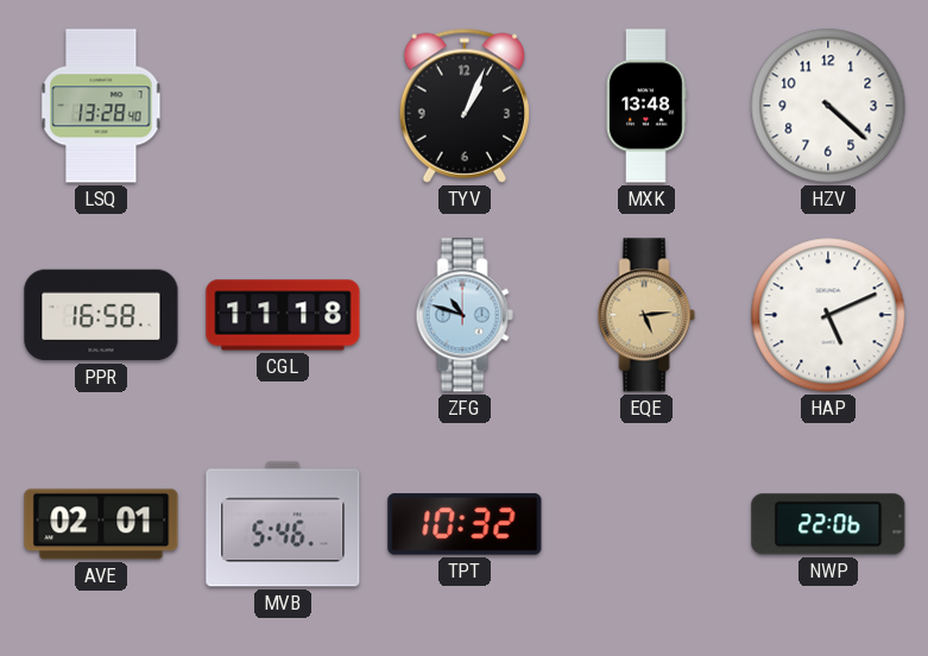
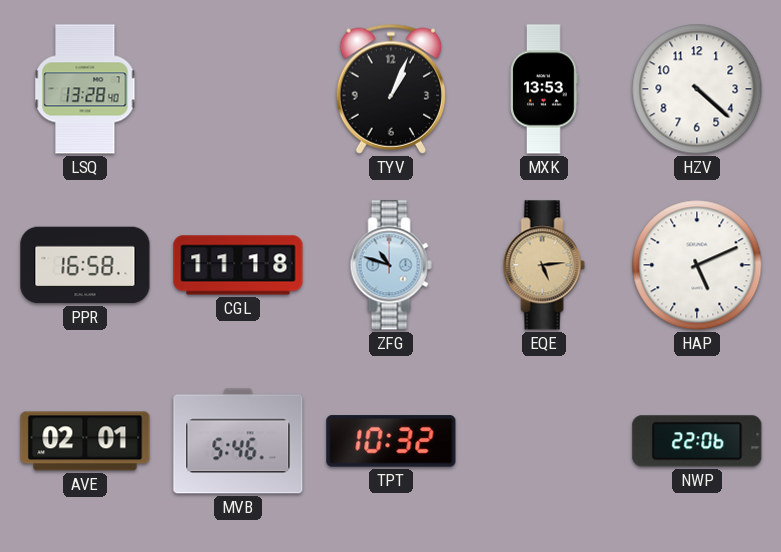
MXK: 13:48 -> 13:53
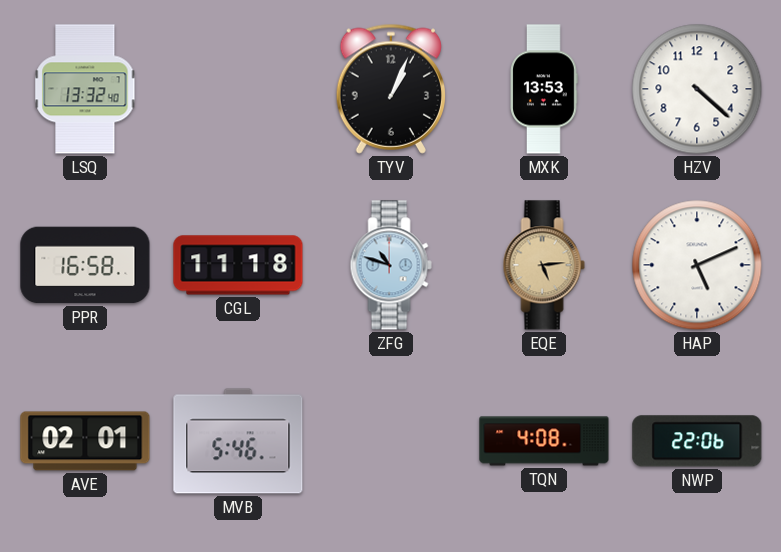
LSQ: 13:28 -> 13:32
TPT: 10:32 -> none
TQN: none -> 4:08
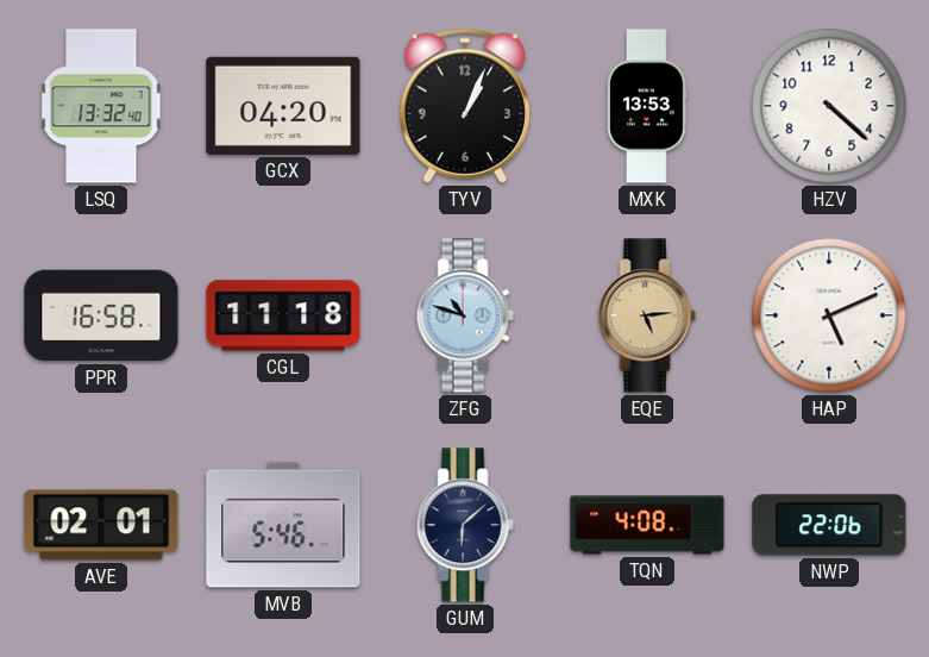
GCX: none -> 04:20
GUM: none -> 6:08
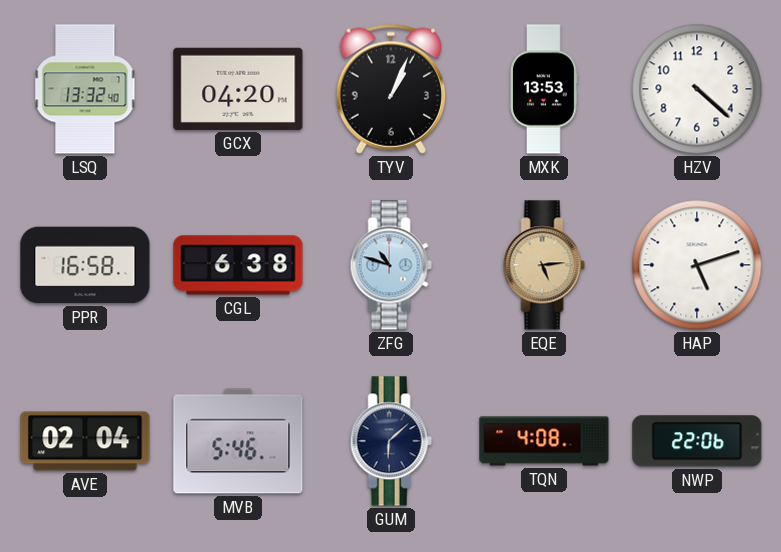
CGL: 11:18 -> 6:38
HAP: 5:11 -> 5:12
AVE: 02:01 -> 02:04
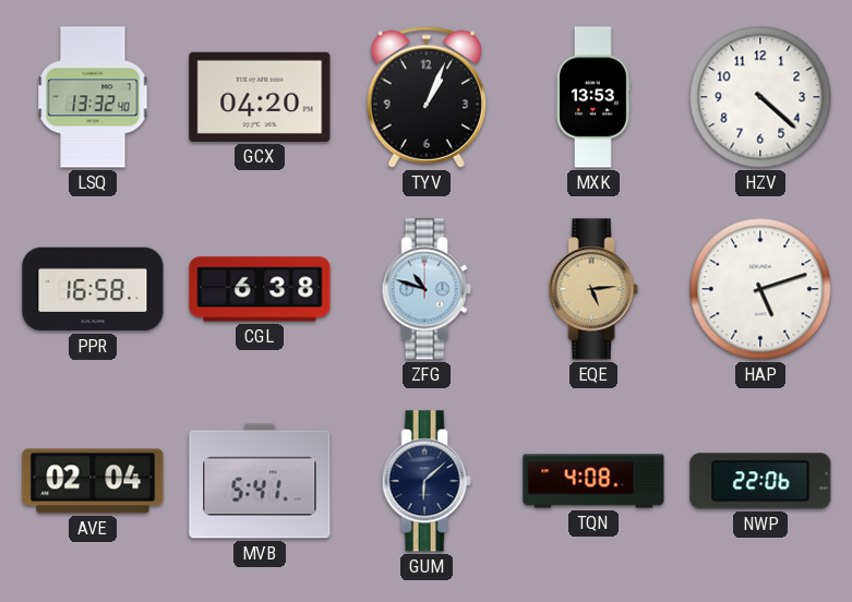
MVB: 5:46 -> 5:41
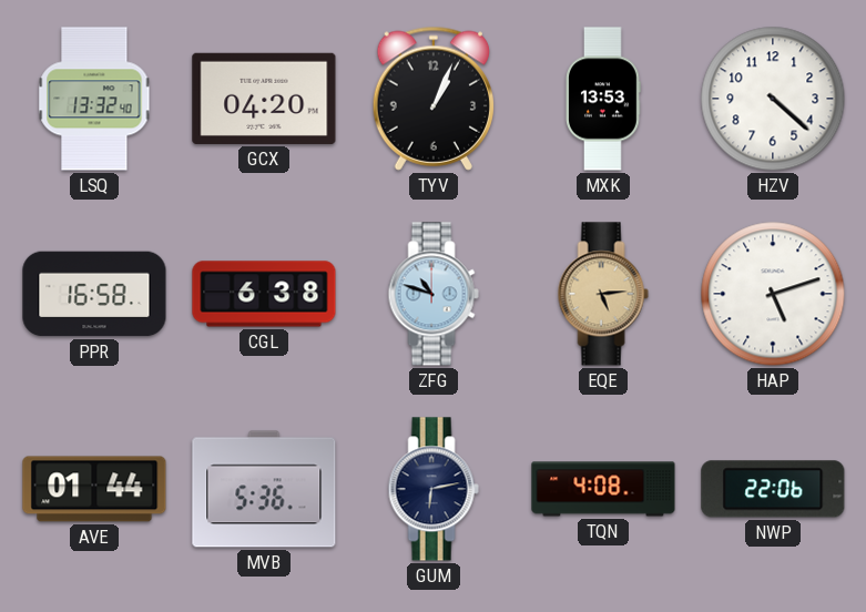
AVE: 02:04 -> 01:44
MVB: 5:41 -> 5:36
GUM: 6:08 -> 6:13
